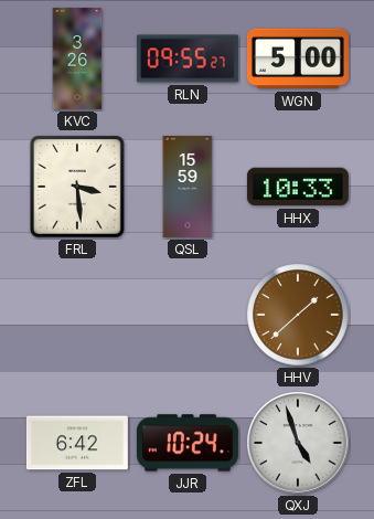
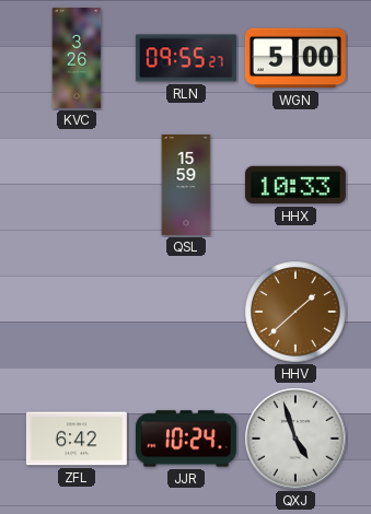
FRL: 3:29 -> none
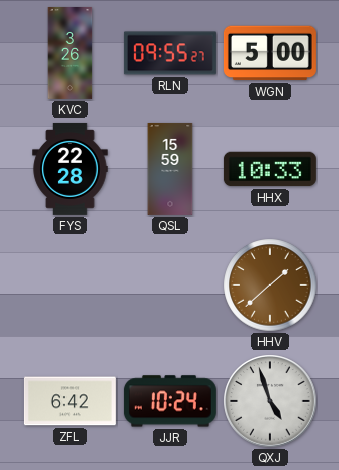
FYS: none -> 22:28
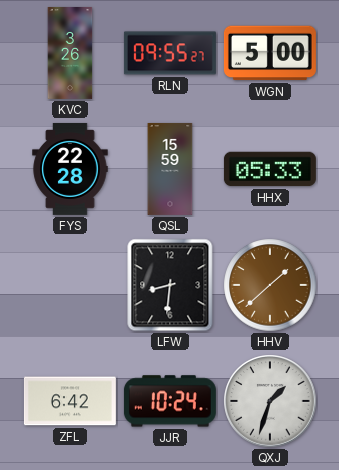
HHX: 10:33 -> 05:33
LFW: none -> 8:31
QXJ: 4:57 -> 1:33
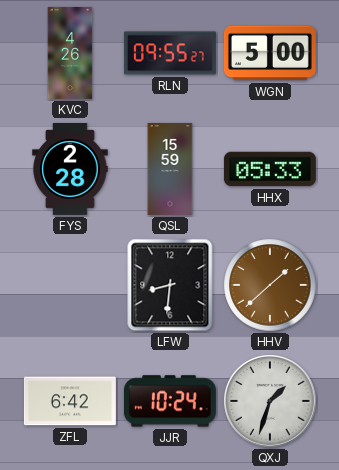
KVC: 3:26 -> 4:26
FYS: 22:28 -> 2:28
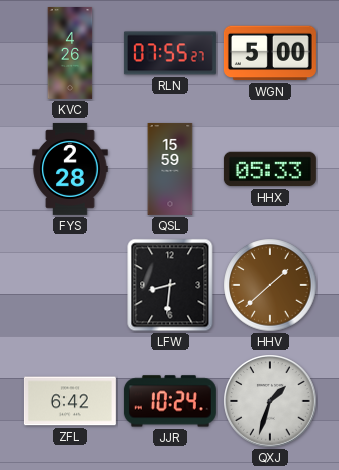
RLN: 09:55 -> 07:55
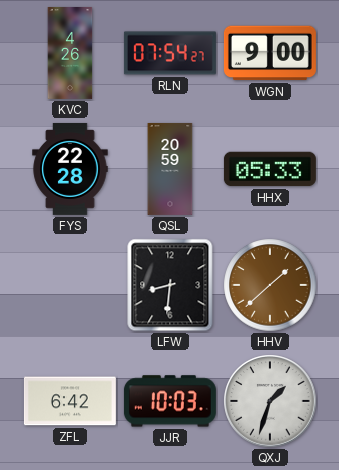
RLN: 07:55 -> 07:54
WGN: 5:00 -> 9:00
FYS: 2:28 -> 22:28
QSL: 15:59 -> 20:59
JJR: 10:24 -> 10:03
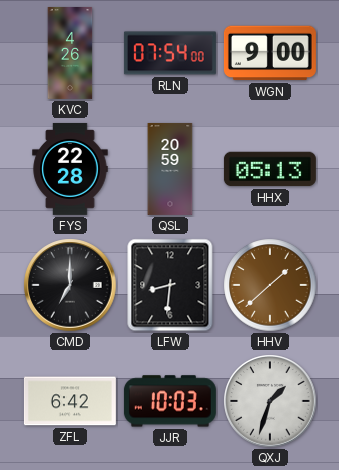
RLN: 07:54:27 -> 07:54:00
HHX: 05:33 -> 05:13
CMD: none -> 7:00
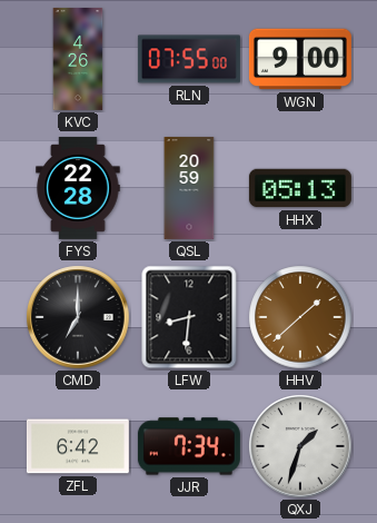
RLN: 07:54 -> 07:55
JJR: 10:03 -> 7:34
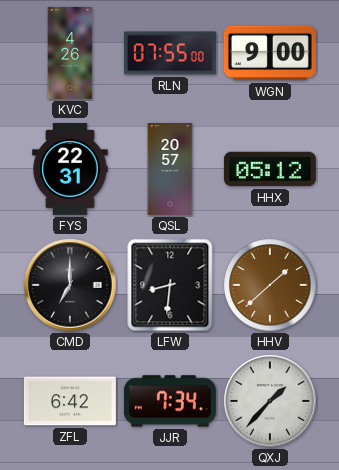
FYS: 22:28 -> 22:31
QSL: 20:59 -> 20:57
HHX: 05:13 -> 05:12
QXJ: 1:33 -> 1:37
